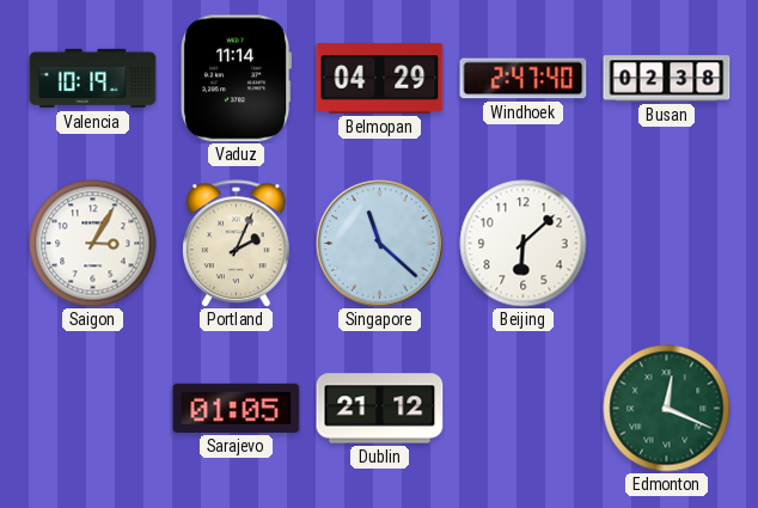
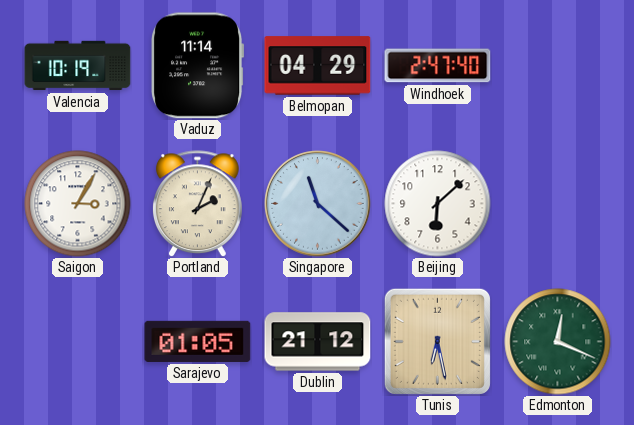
Busan: 02:38 -> none
Tunis: none -> 6:28
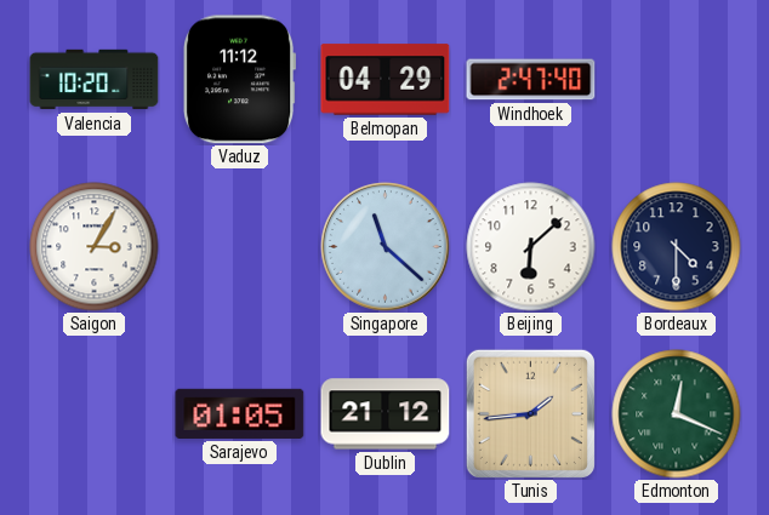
Valencia: 10:19 -> 10:20
Vaduz: 11:14 -> 11:12
Portland: 2:04 -> none
Bordeaux: none -> 4:30
Tunis: 6:28 -> 1:44
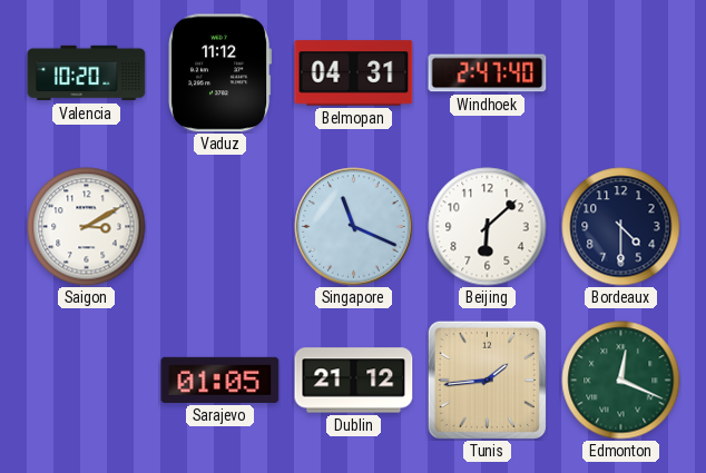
Belmopan: 04:29 -> 04:31
Saigon: 3:05 -> 3:10
Singapore: 11:22 -> 11:19
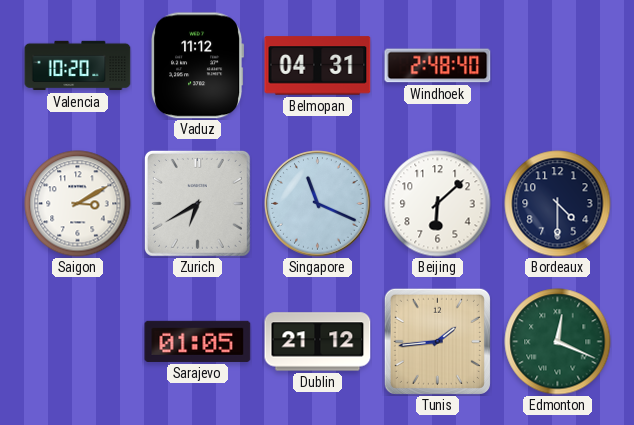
Windhoek: 2:47 -> 2:48
Zurich: none -> 6:40
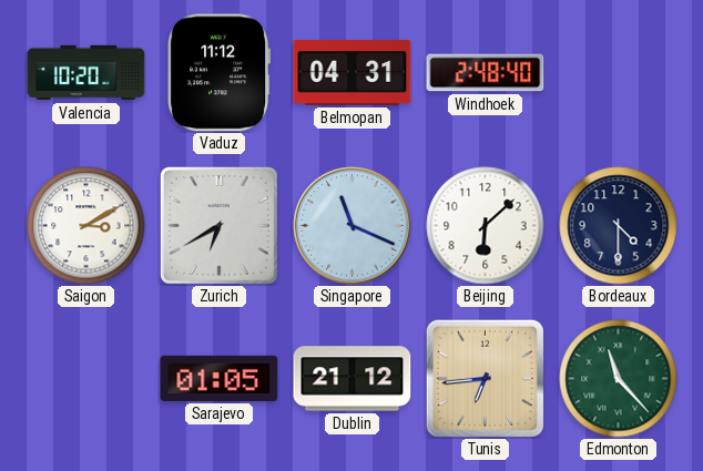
Tunis: 1:44 -> 6:44
Edmonton: 12:19 -> 11:23
